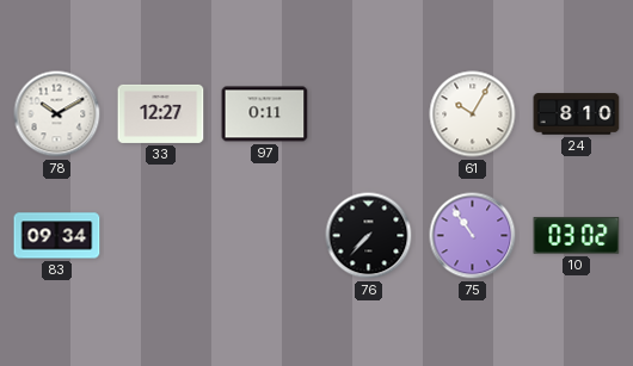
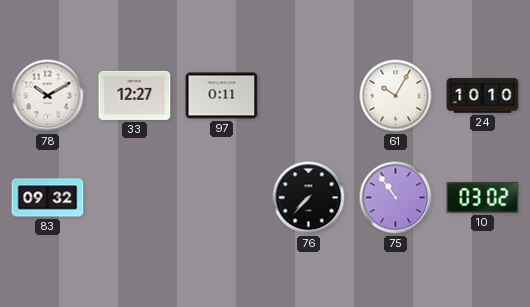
24: 8:10 -> 10:10
83: 09:34 -> 09:32
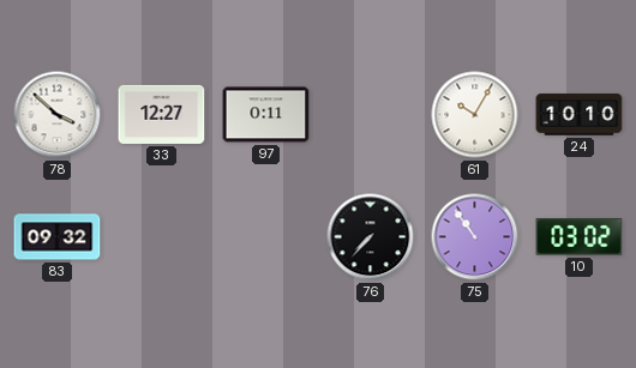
78: 10:10 -> 3:52
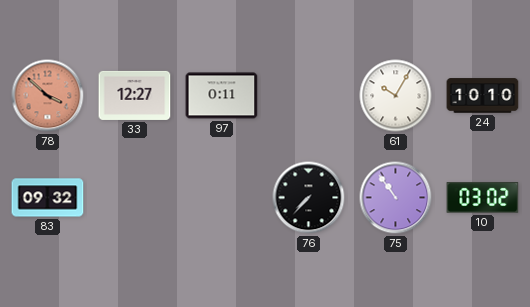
78 dial: white -> salmon
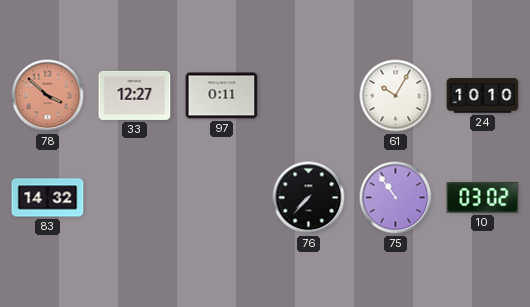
83: 09:32 -> 14:32
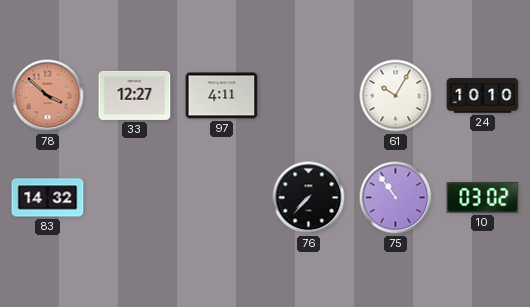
97: 0:11 -> 4:11
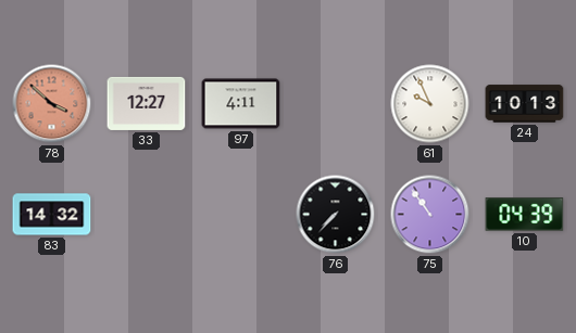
61: 10:05 -> 9:56
24: 10:10 -> 10:13
10: 03:02 -> 04:39
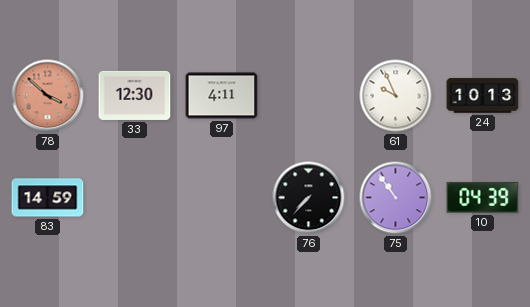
33: 12:27 -> 12:30
83: 14:32 -> 14:59
